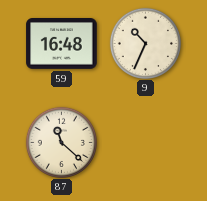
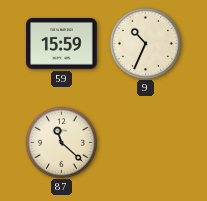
59: 16:48 -> 15:59
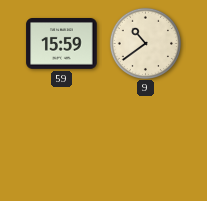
9: 10:34 -> 10:39
87: 11:22 -> none
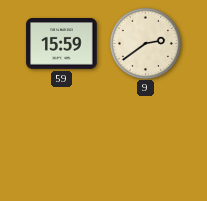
9: 10:39 -> 2:39
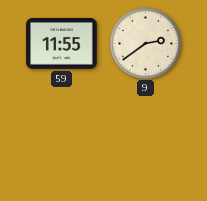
59: 15:59 -> 11:55
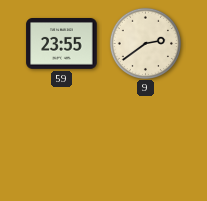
59: 11:55 -> 23:55
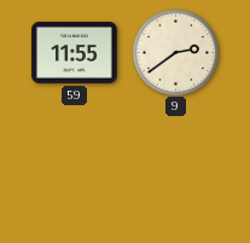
59: 23:55 -> 11:55
